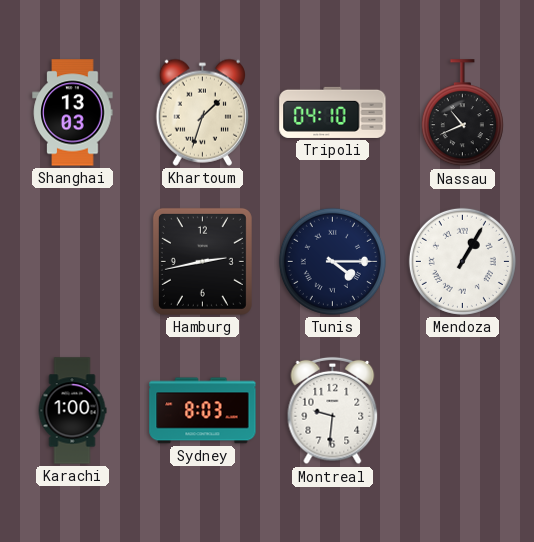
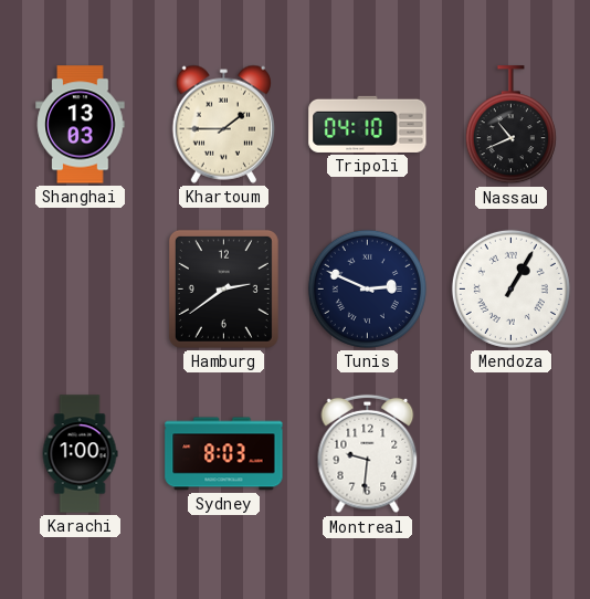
Khartoum: 1:33 -> 1:45
Hamburg: 2:43 -> 2:39
Tunis: 4:15 -> 2:49
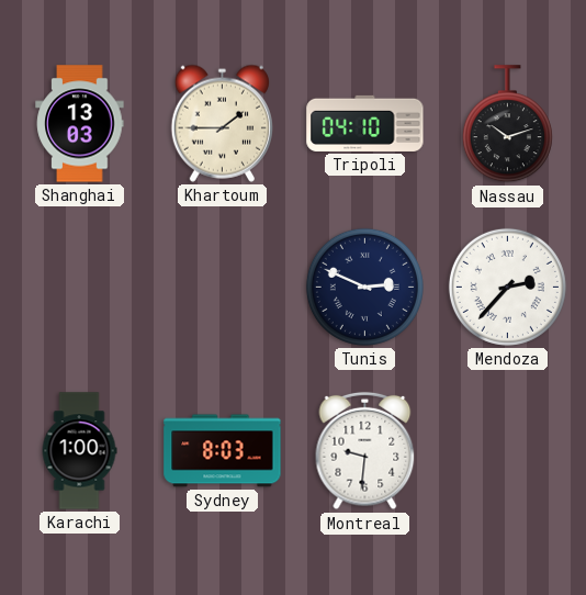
Nassau: 10:41 -> 10:12
Hamburg: 2:39 -> none
Mendoza: 1:05 -> 2:37
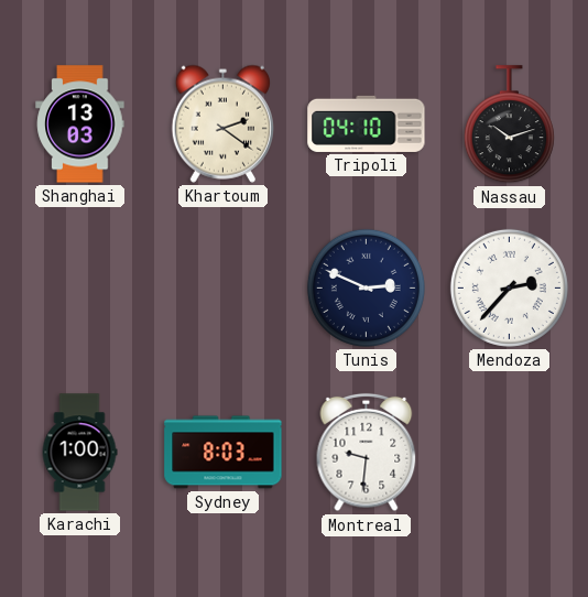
Khartoum: 1:45 -> 2:21
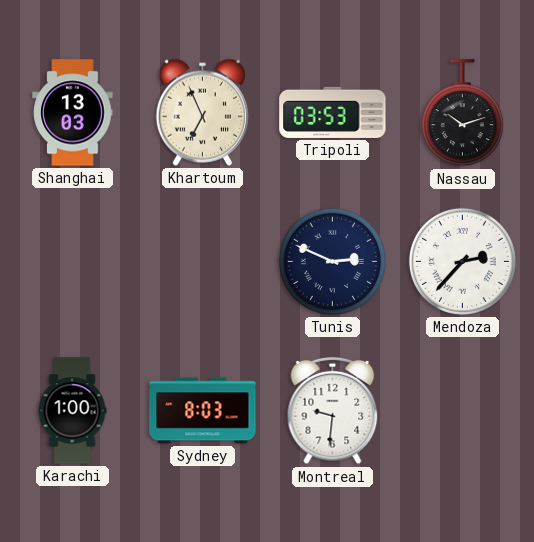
Khartoum: 2:21 -> 6:56
Tripoli: 04:10 -> 03:53
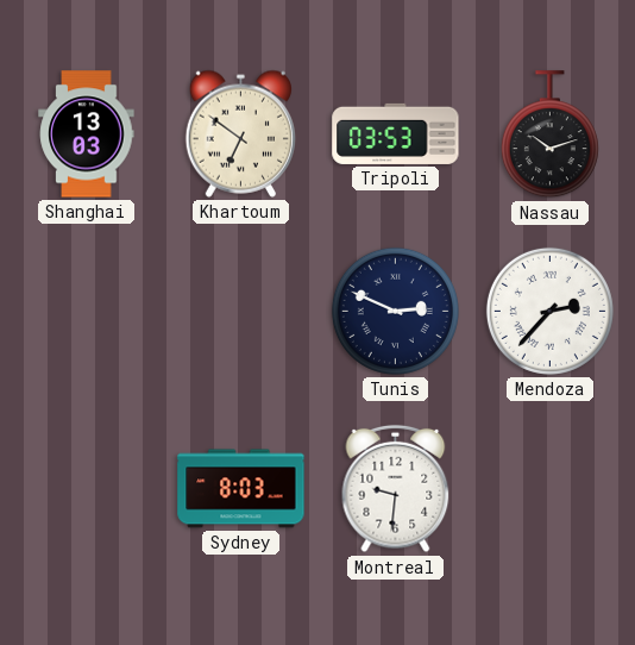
Khartoum: 6:56 -> 6:51
Karachi: 1:00 -> none
